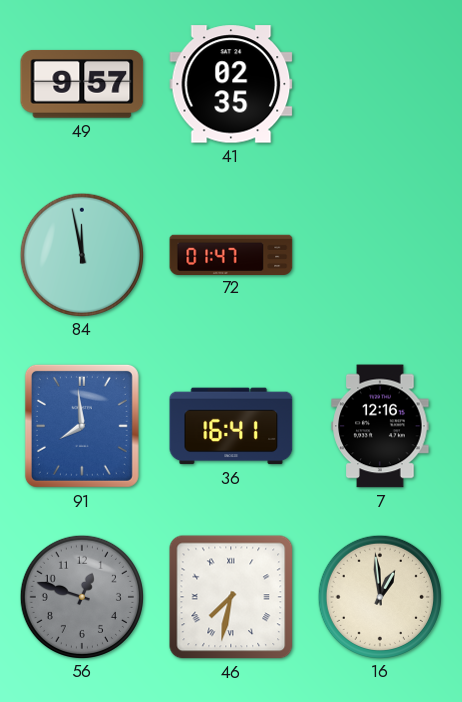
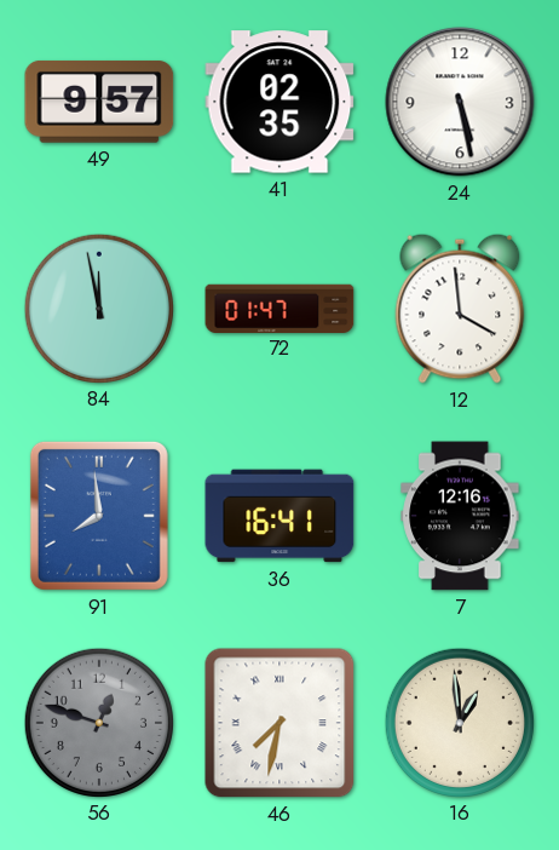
24: none -> 5:28
12: none -> 3:59
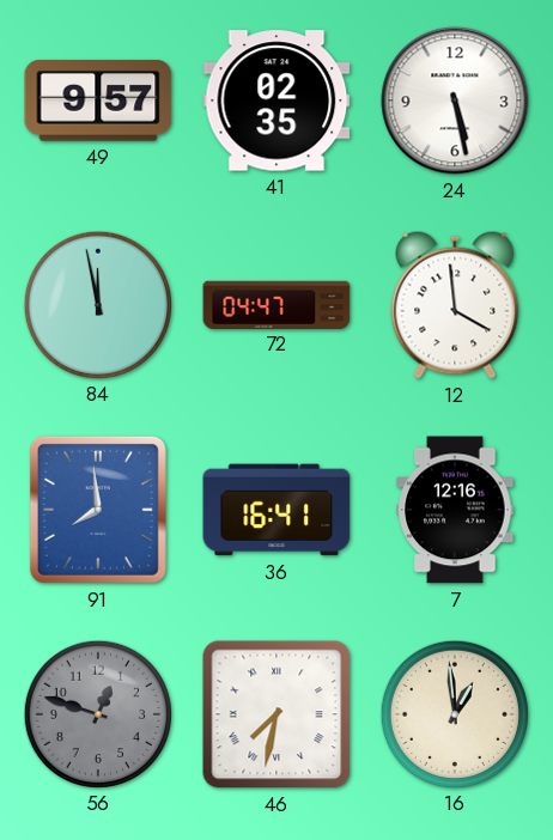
72: 01:47 -> 04:47
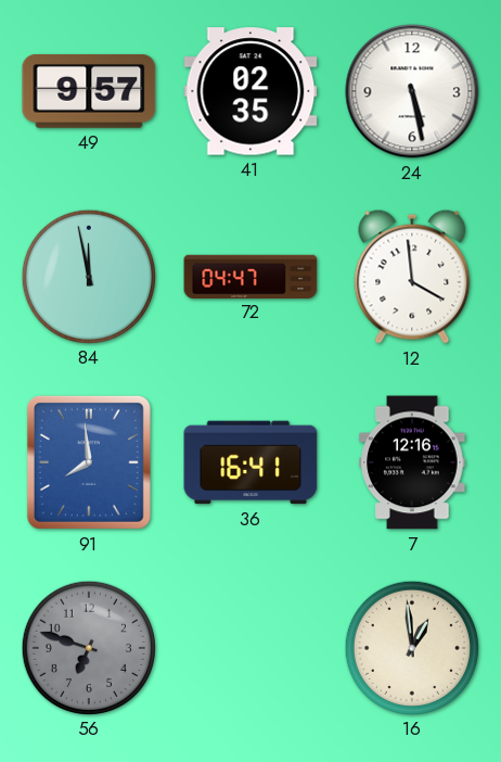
56: 12:48 -> 6:48
46: 7:32 -> none
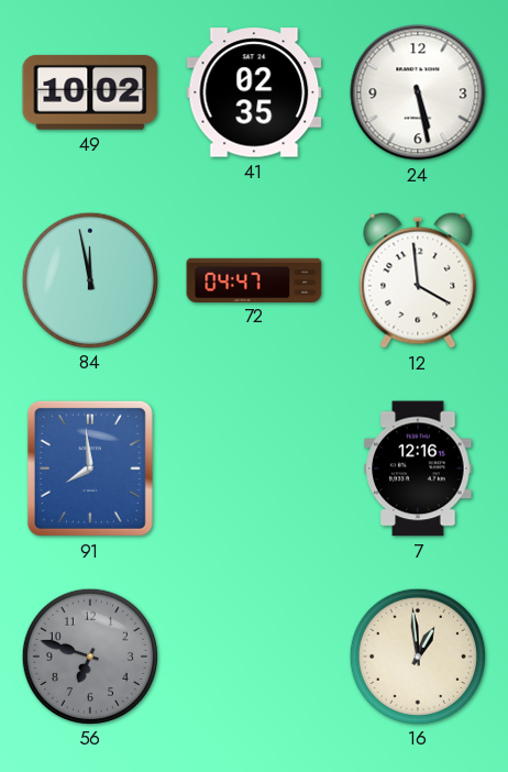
49: 9:57 -> 10:02
36: 16:41 -> none
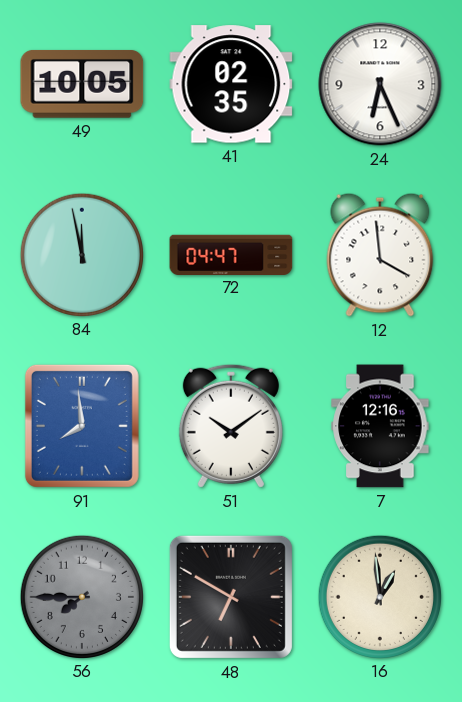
49: 10:02 -> 10:05
24: 5:28 -> 6:26
51: none -> 10:09
56: 6:48 -> 7:45
48: none -> 6:50
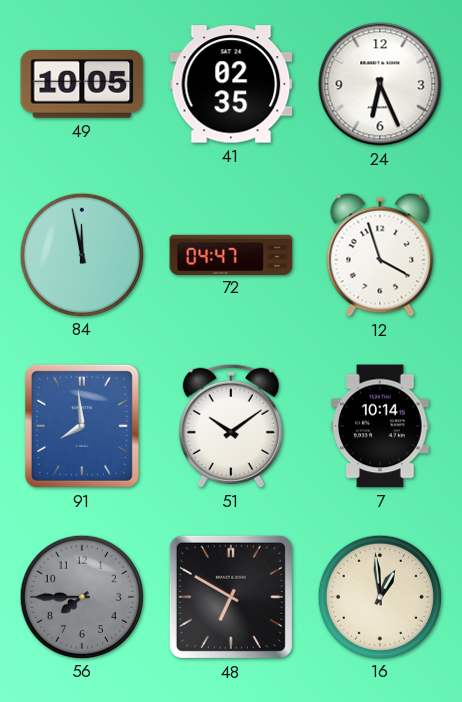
12: 3:59 -> 3:57
7: 12:16 -> 10:14
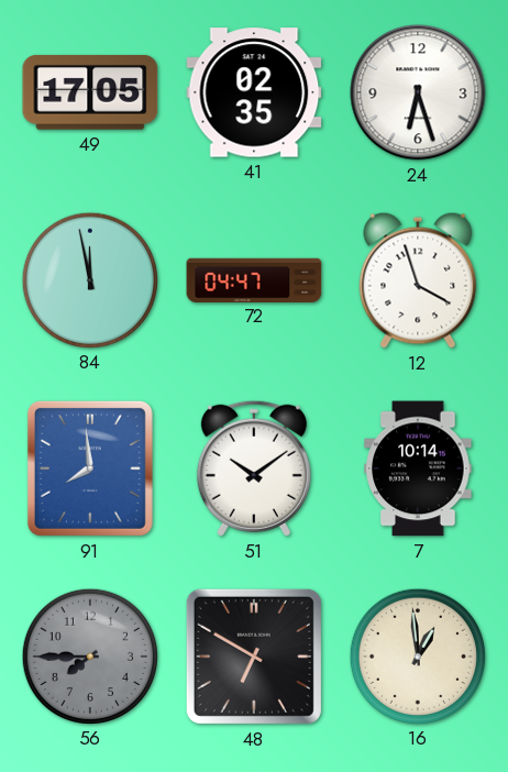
49: 10:05 -> 17:05
24: 6:26 -> 6:27
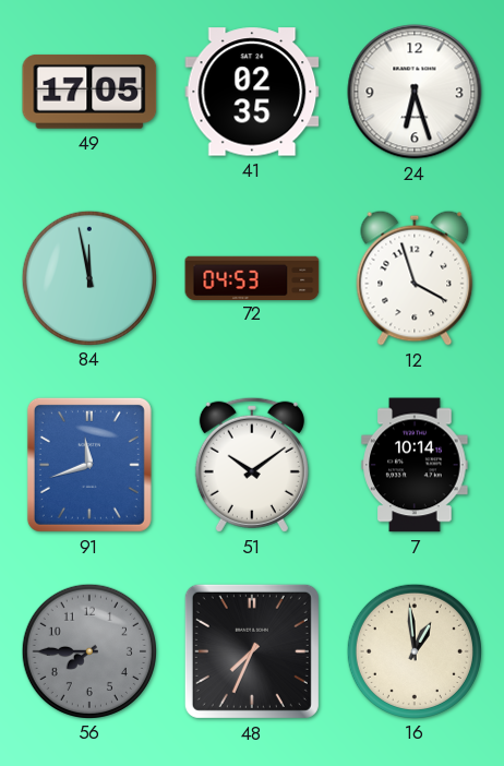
72: 04:47 -> 04:53
91: 7:59 -> 11:42
48: 6:50 -> 7:34
